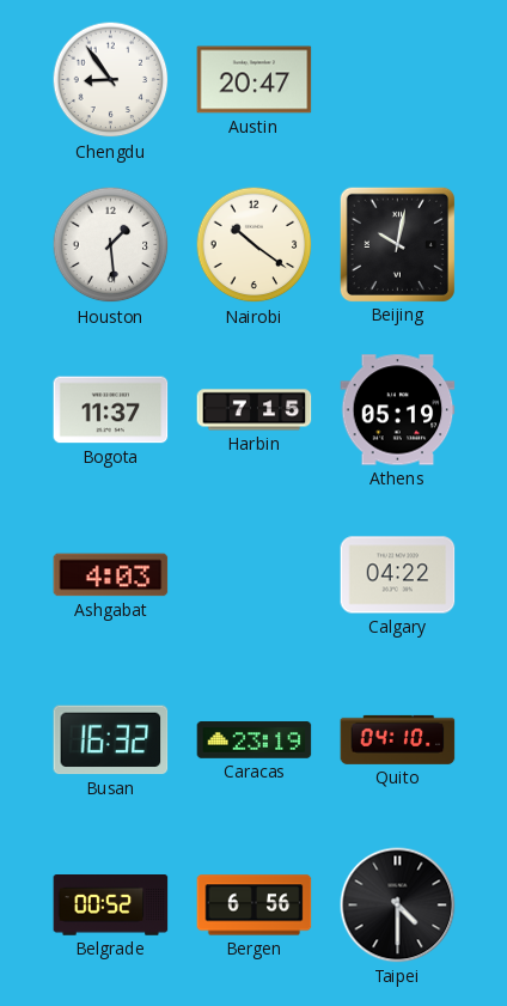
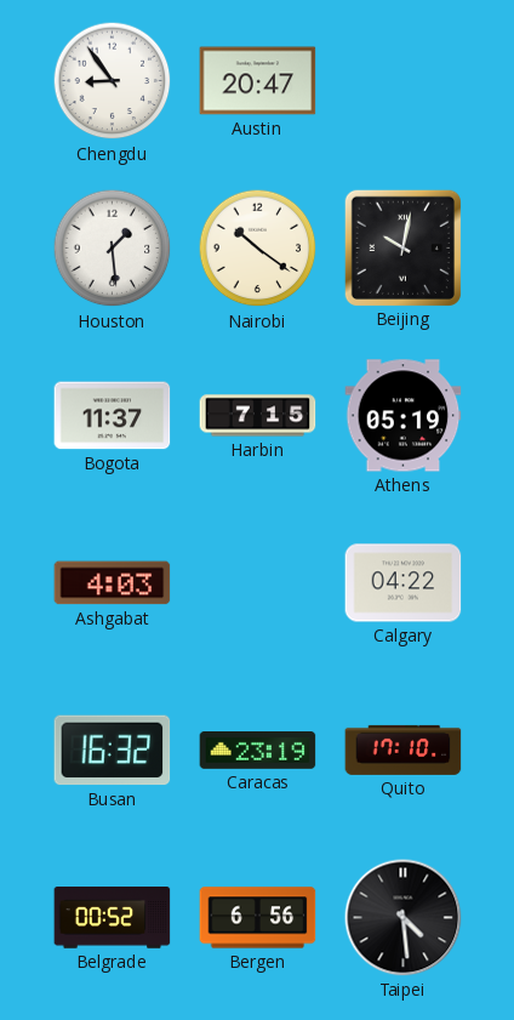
Quito: 04:10 -> 17:10
Taipei: 4:30 -> 4:29
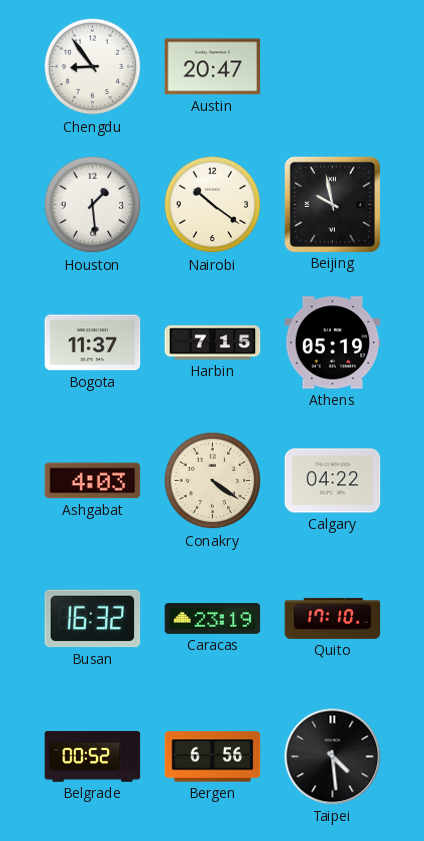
Beijing: 10:02 -> 9:58
Conakry: none -> 4:21
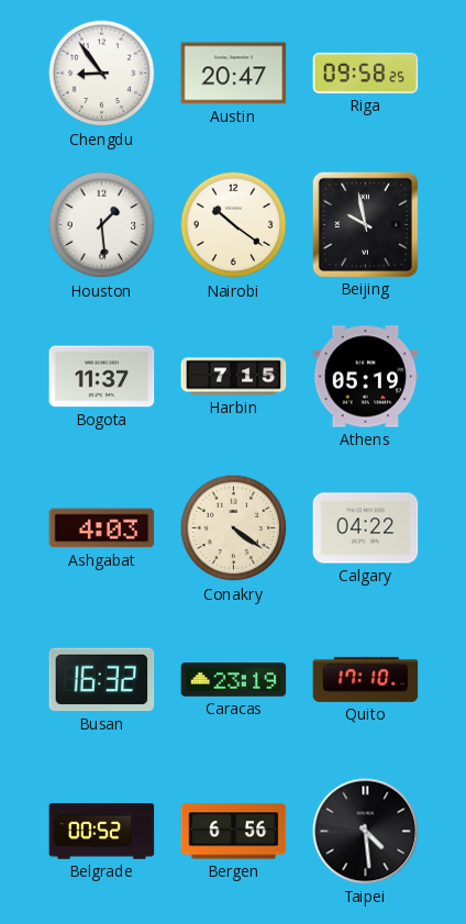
Riga: none -> 09:58
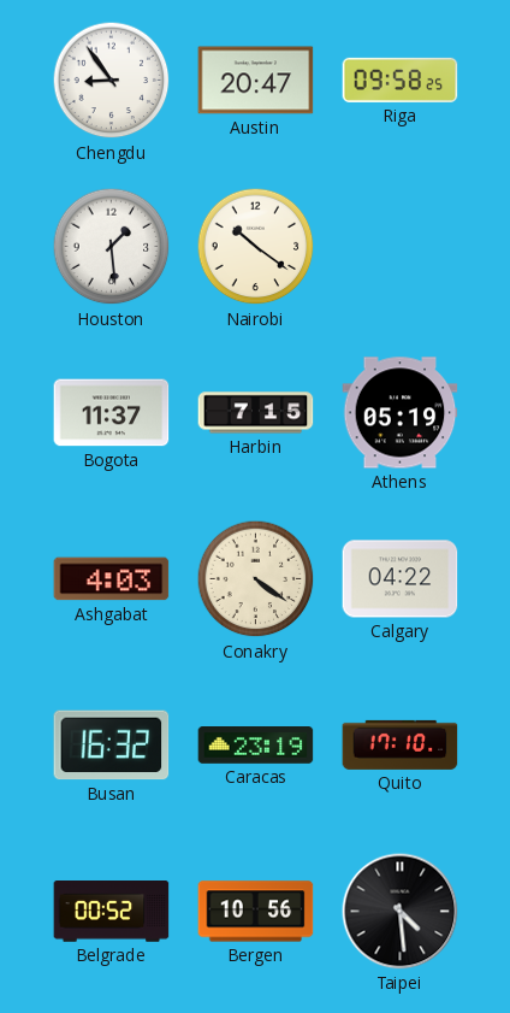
Beijing: 9:58 -> none
Bergen: 6:56 -> 10:56
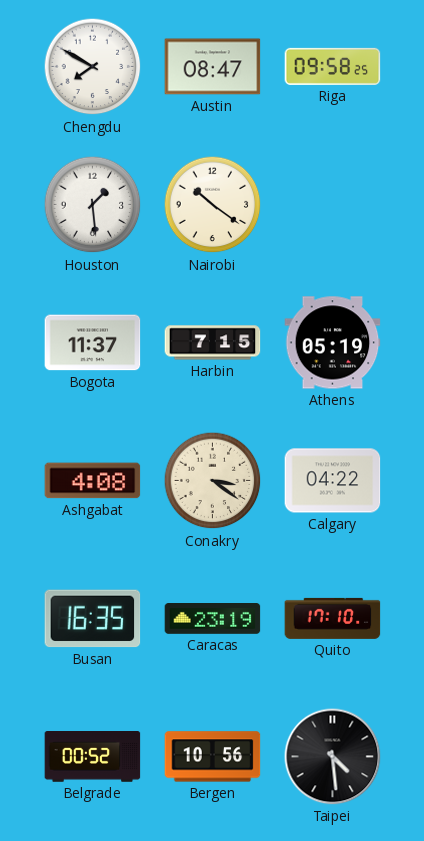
Chengdu: 8:54 -> 7:50
Austin: 20:47 -> 08:47
Ashgabat: 4:03 -> 4:08
Conakry: 4:21 -> 3:21
Busan: 16:32 -> 16:35
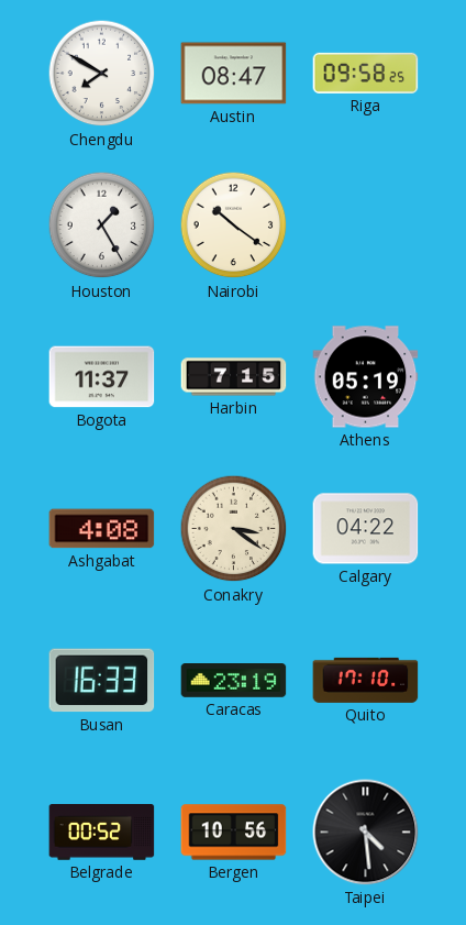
Houston: 1:29 -> 1:25
Busan: 16:35 -> 16:33
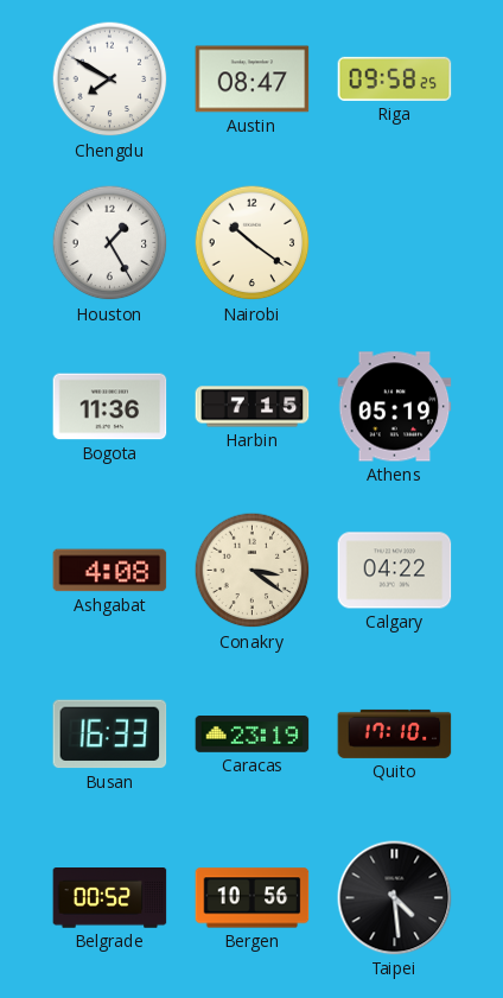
Bogota: 11:37 -> 11:36
